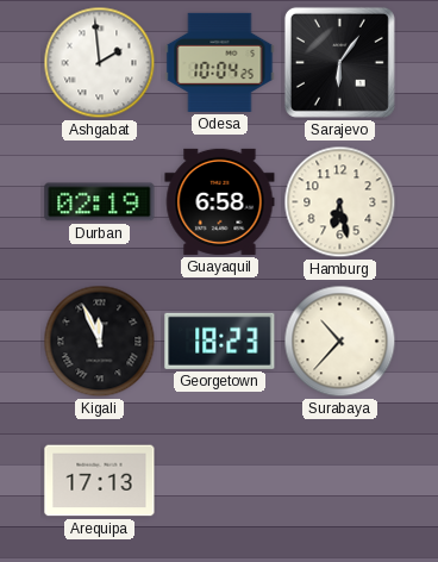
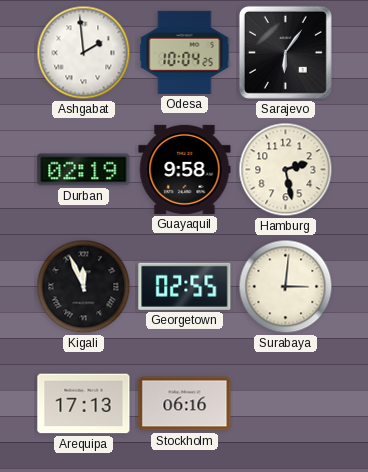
Guayaquil: 6:58 -> 9:58
Hamburg: 6:28 -> 2:28
Georgetown: 18:23 -> 02:55
Surabaya: 10:37 -> 3:01
Stockholm: none -> 06:16
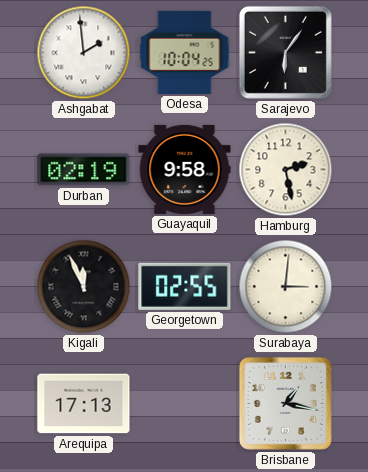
Stockholm: 06:16 -> none
Brisbane: none -> 1:17
